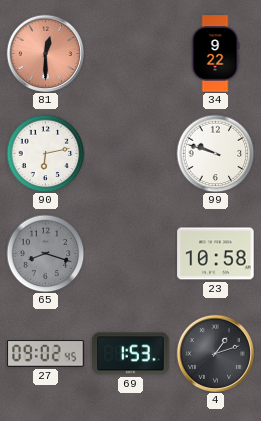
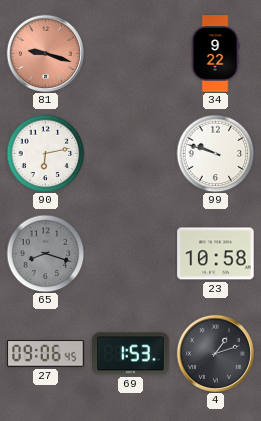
81: 12:30 -> 9:18
27: 09:02 -> 09:06
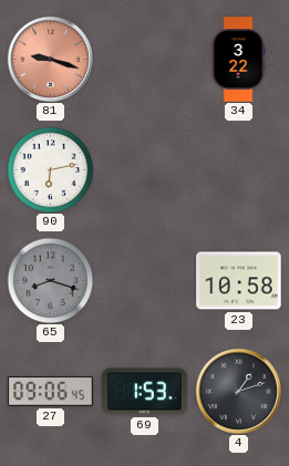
34: 9:22 -> 3:22
99: 9:48 -> none
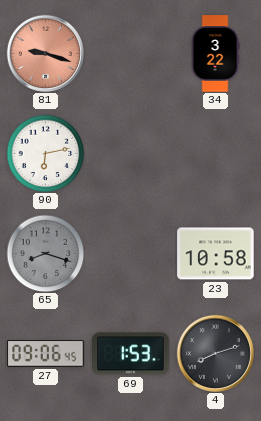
4: 1:12 -> 8:12
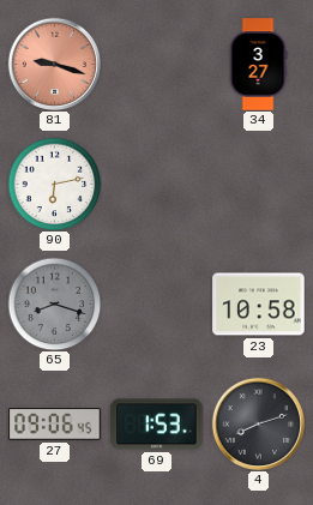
34: 3:22 -> 3:27
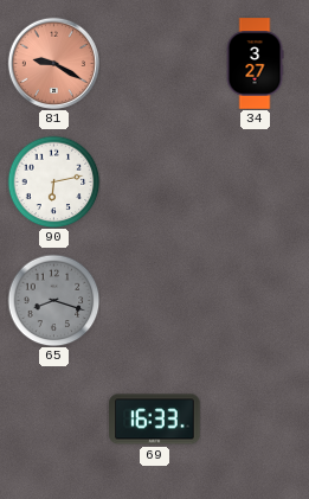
81: 9:18 -> 9:20
23: 10:58 -> none
27: 09:06 -> none
69: 1:53 -> 16:33
4: 8:12 -> none
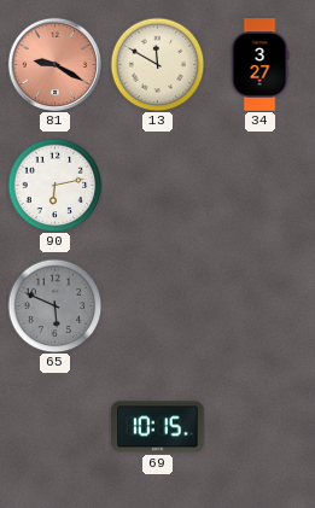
13: none -> 11:50
65: 8:18 -> 5:49
69: 16:33 -> 10:15
